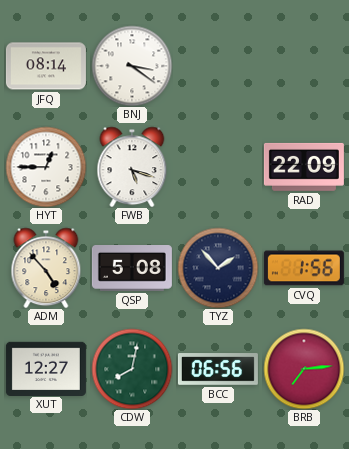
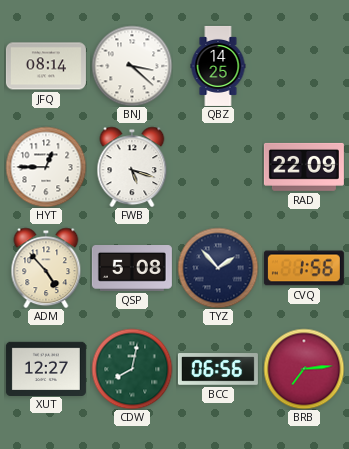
BNJ: 3:21 -> 3:22
QBZ: none -> 14:25
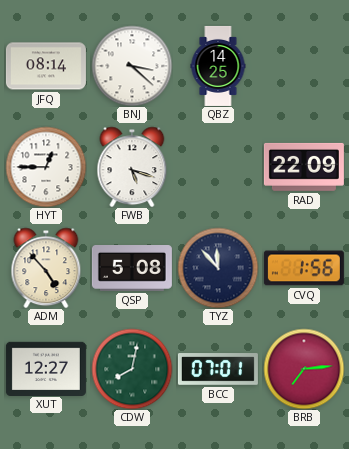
TYZ: 1:53 -> 11:53
BCC: 06:56 -> 07:01
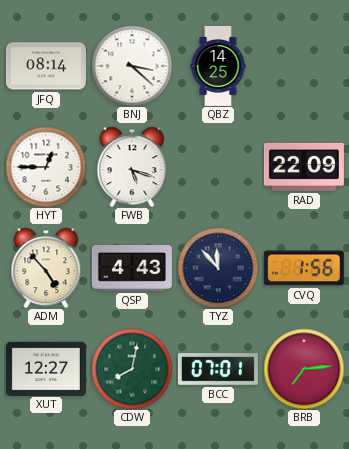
QSP: 5:08 -> 4:43
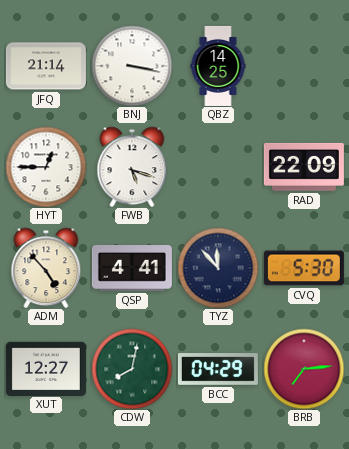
JFQ: 08:14 -> 21:14
BNJ: 3:22 -> 3:17
QSP: 4:43 -> 4:41
CVQ: 1:56 -> 5:30
BCC: 07:01 -> 04:29
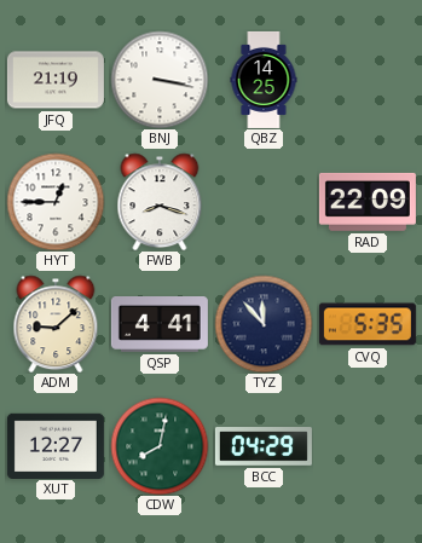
JFQ: 21:14 -> 21:19
FWB: 5:18 -> 8:18
ADM: 4:53 -> 9:08
CVQ: 5:30 -> 5:35
BRB: 7:14 -> none
